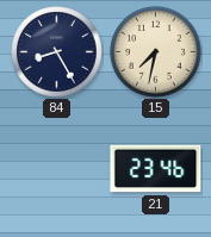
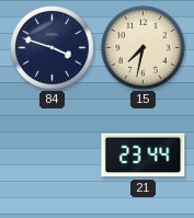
84: 8:25 -> 3:48
21: 23:46 -> 23:44
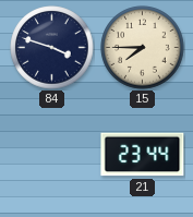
15: 7:32 -> 7:45
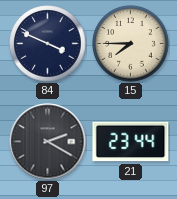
84: 3:48 -> 3:49
97: none -> 2:20
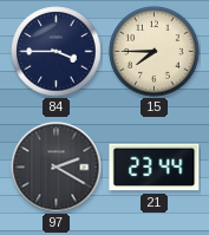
84: 3:49 -> 3:45
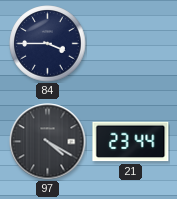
15: 7:45 -> none
97: 2:20 -> 4:20
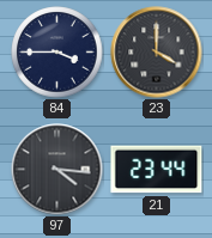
23: none -> 4:00
97: 4:20 -> 4:16
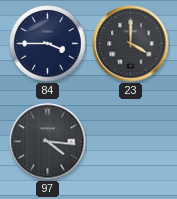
21: 23:44 -> none
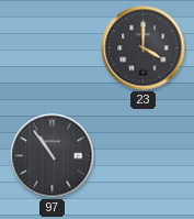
84: 3:45 -> none
97: 4:16 -> 10:54
